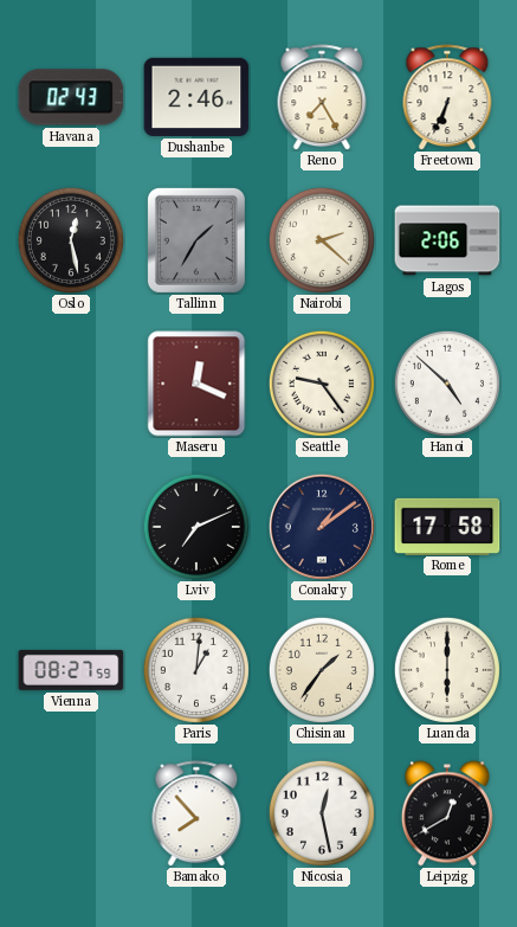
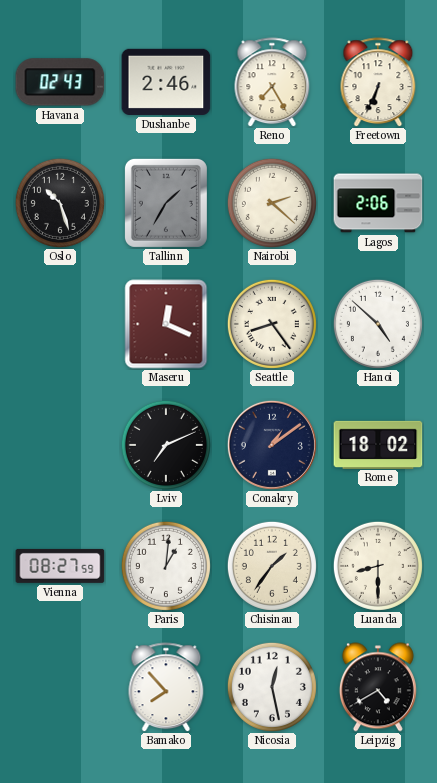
Oslo: 12:28 -> 10:27
Seattle: 9:24 -> 8:24
Rome: 17:58 -> 18:02
Luanda: 6:00 -> 8:30
Leipzig: 12:40 -> 4:40
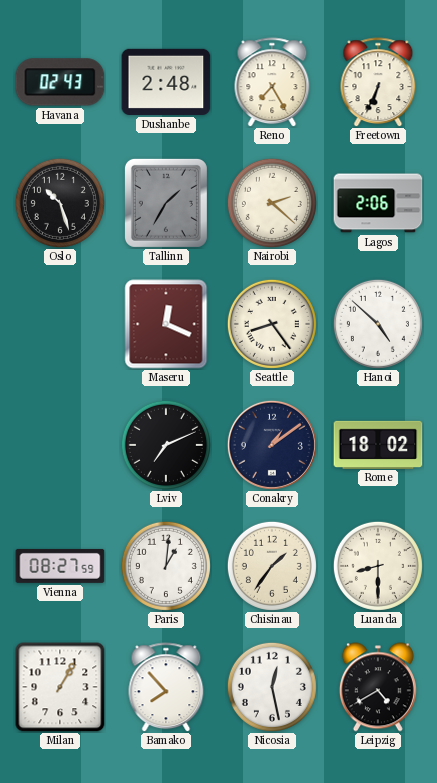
Dushanbe: 2:46 -> 2:48
Milan: none -> 1:05
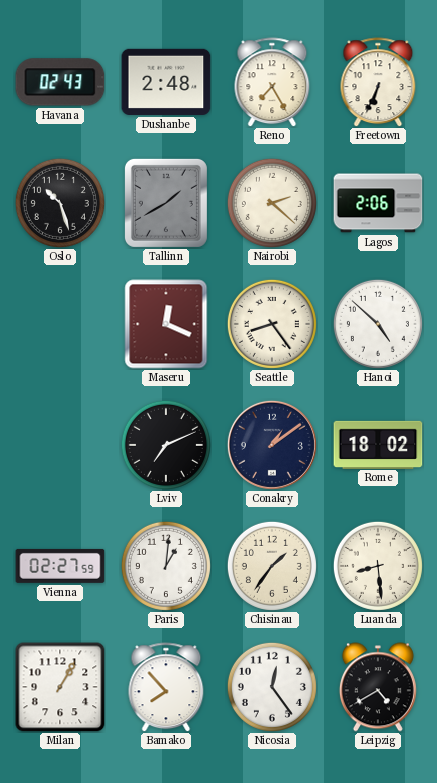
Tallinn: 1:35 -> 1:40
Vienna: 08:27 -> 02:27
Luanda: 8:30 -> 8:29
Nicosia: 12:28 -> 12:24
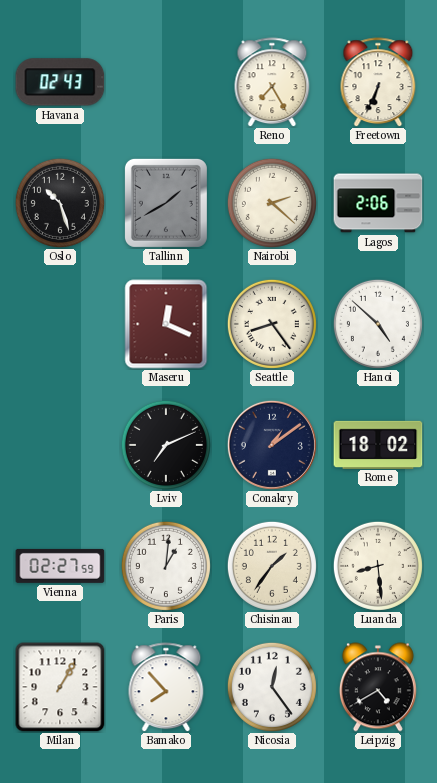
Dushanbe: 2:48 -> none
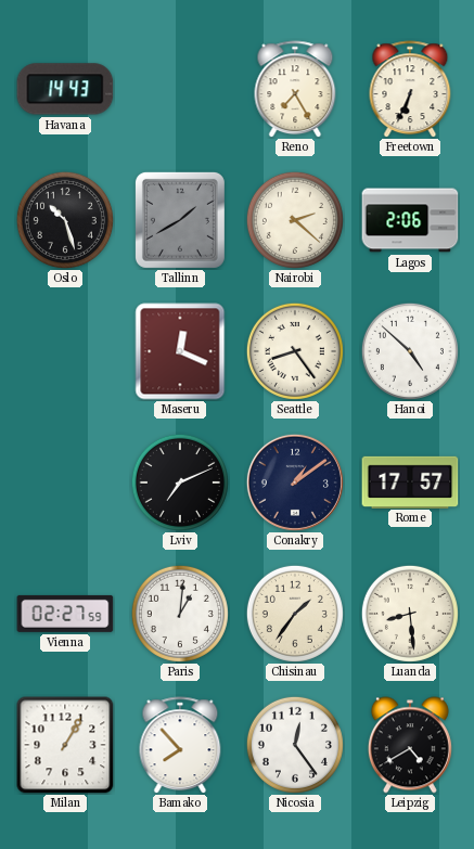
Havana: 02:43 -> 14:43
Rome: 18:02 -> 17:57
